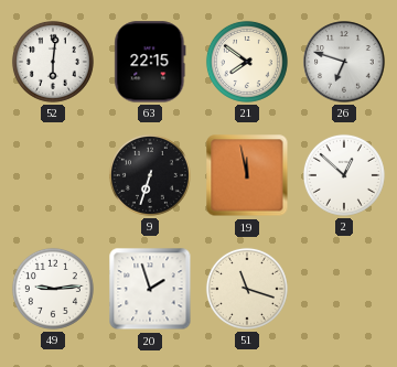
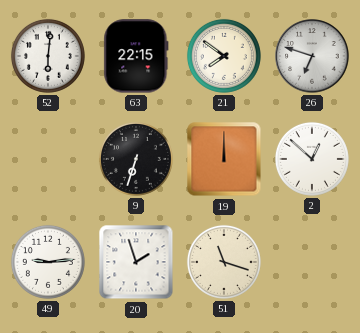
19: 11:58 -> 12:00
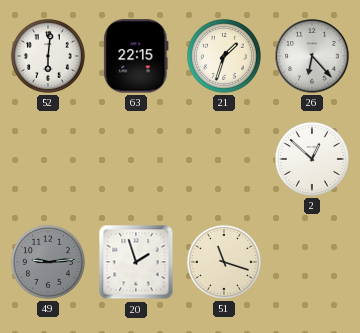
21: 7:51 -> 1:33
26: 6:48 -> 6:23
9: 6:33 -> none
19: 12:00 -> none
49 dial: white -> grey
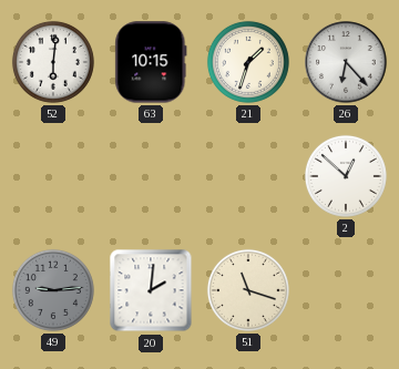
63: 22:15 -> 10:15
20: 1:57 -> 2:01
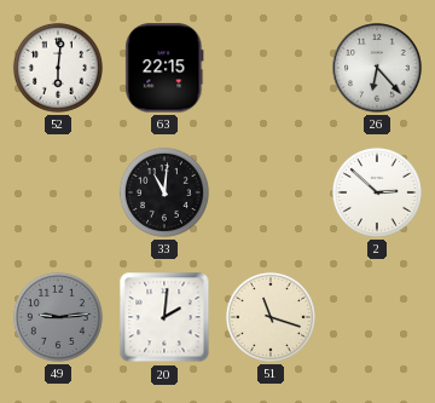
63: 10:15 -> 22:15
21: 1:33 -> none
33: none -> 11:01
2: 12:52 -> 2:52
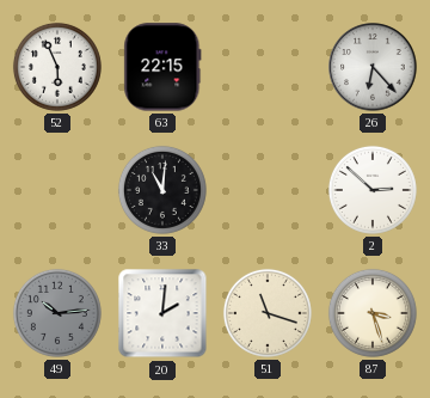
52: 6:01 -> 5:56
49: 9:14 -> 10:14
87: none -> 3:27
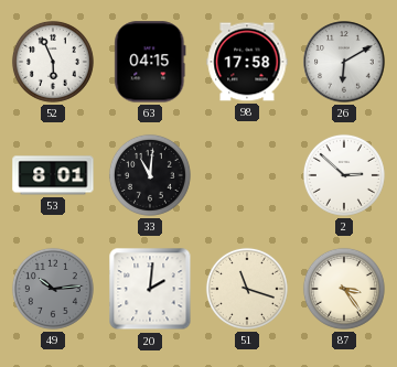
63: 22:15 -> 04:15
98: none -> 17:58
26: 6:23 -> 6:10
53: none -> 8:01
87: 3:27 -> 3:24
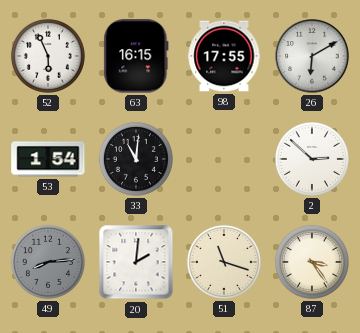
63: 04:15 -> 16:15
98: 17:58 -> 17:55
53: 8:01 -> 1:54
49: 10:14 -> 8:14
